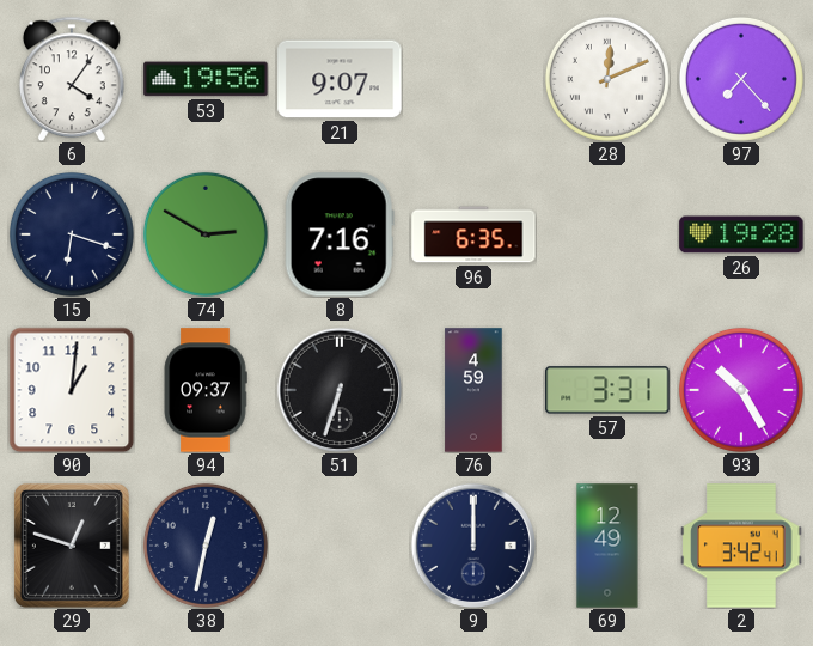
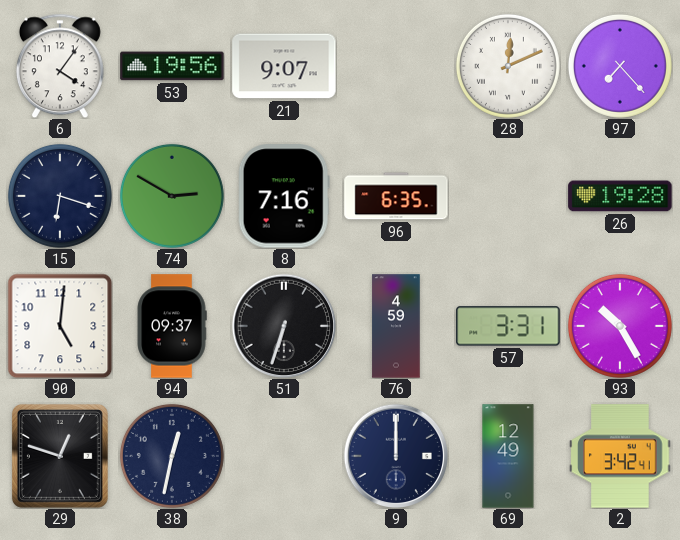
90: 1:01 -> 5:01
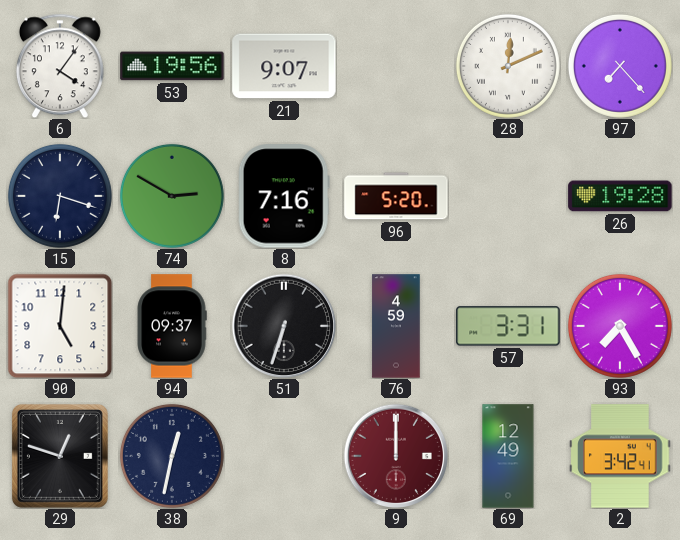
96: 6:35 -> 5:20
93: 10:25 -> 7:25
9 dial: navy -> burgundy
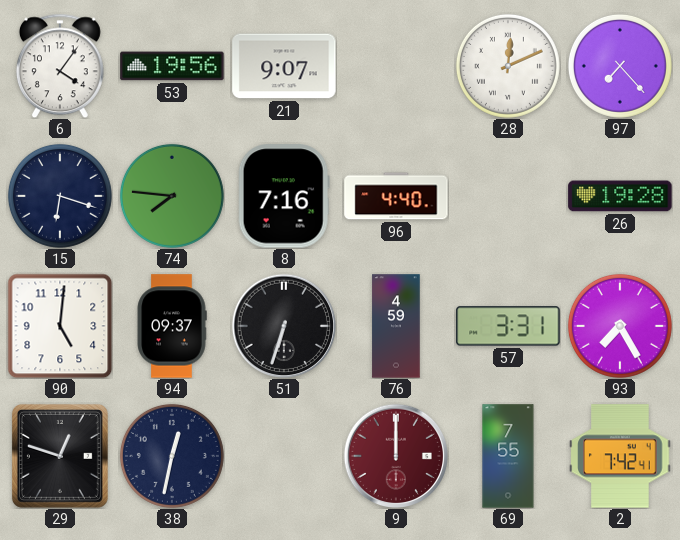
74: 2:50 -> 7:46
96: 5:20 -> 4:40
69: 12:49 -> 7:55
2: 3:42 -> 7:42
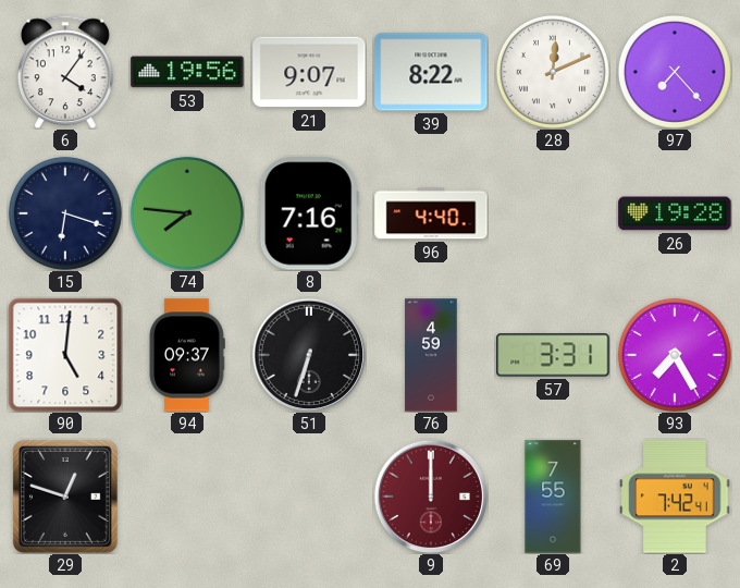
39: none -> 8:22
38: 12:32 -> none
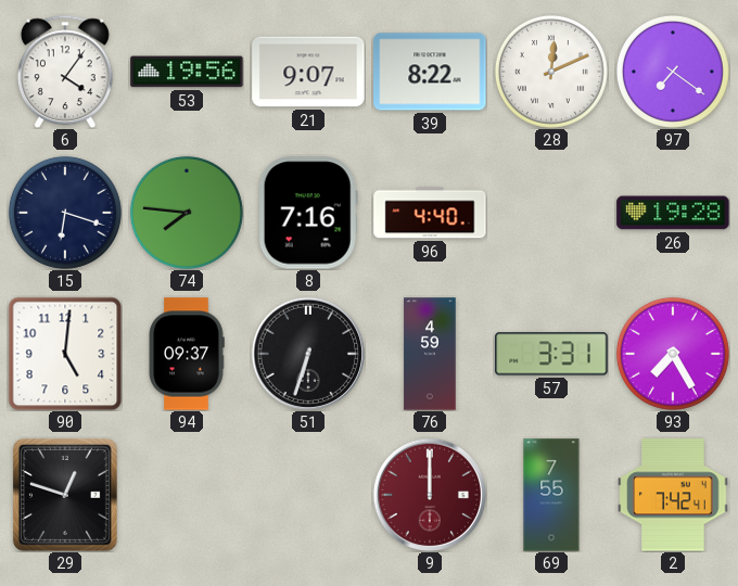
97: 7:23 -> 7:21
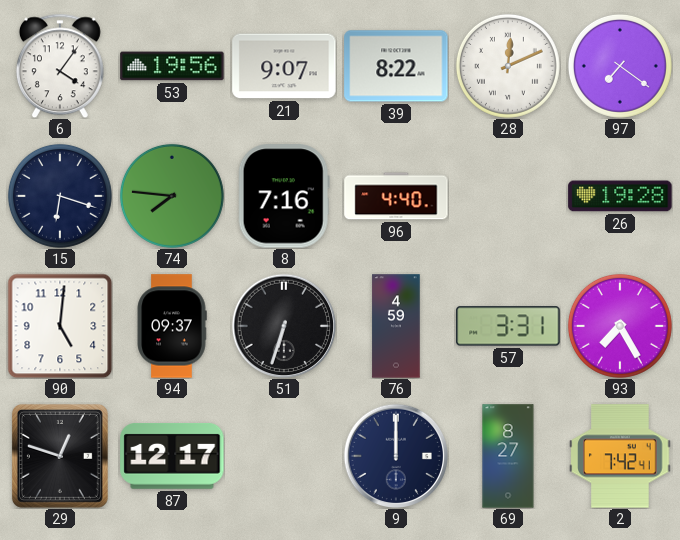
87: none -> 12:17
9 dial: burgundy -> navy
69: 7:55 -> 8:27
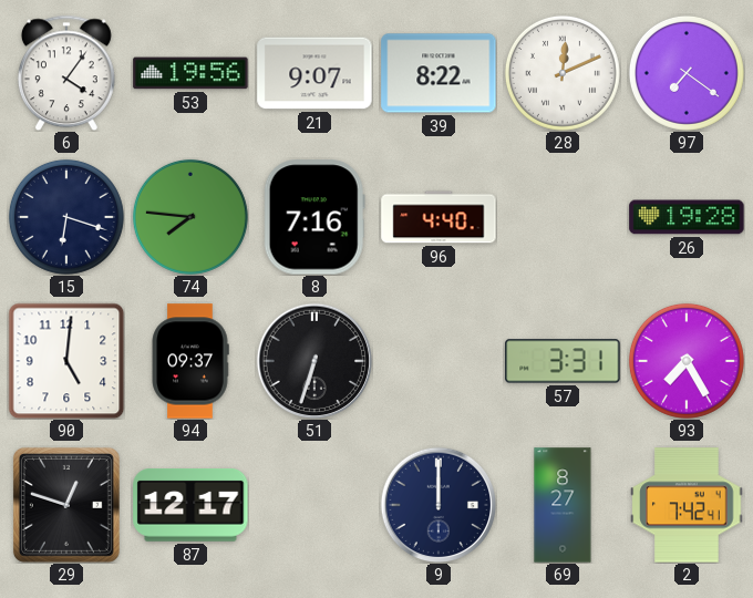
76: 4:59 -> none
